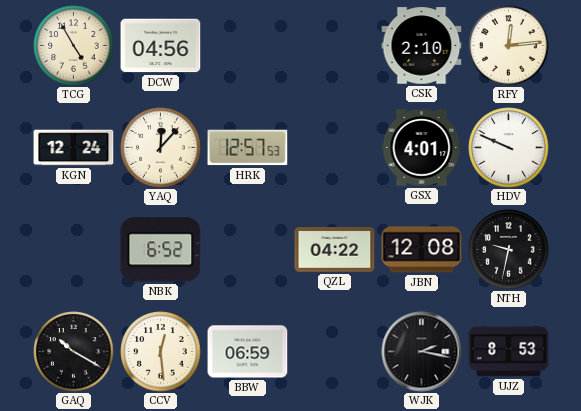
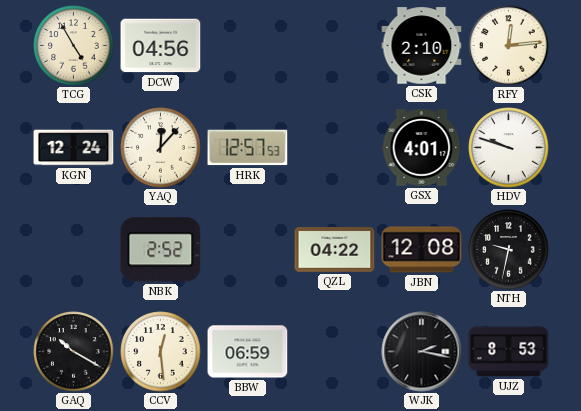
HDV: 9:49 -> 9:48
NBK: 6:52 -> 2:52
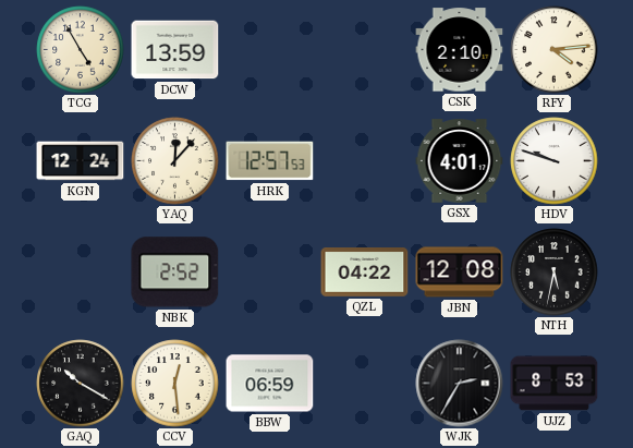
DCW: 04:56 -> 13:59
RFY: 12:14 -> 4:14
NTH: 9:32 -> 5:32
WJK: 2:17 -> 2:35
